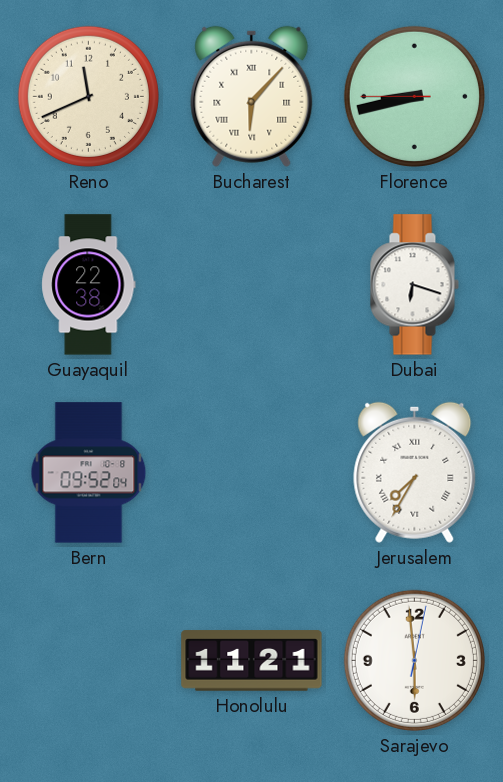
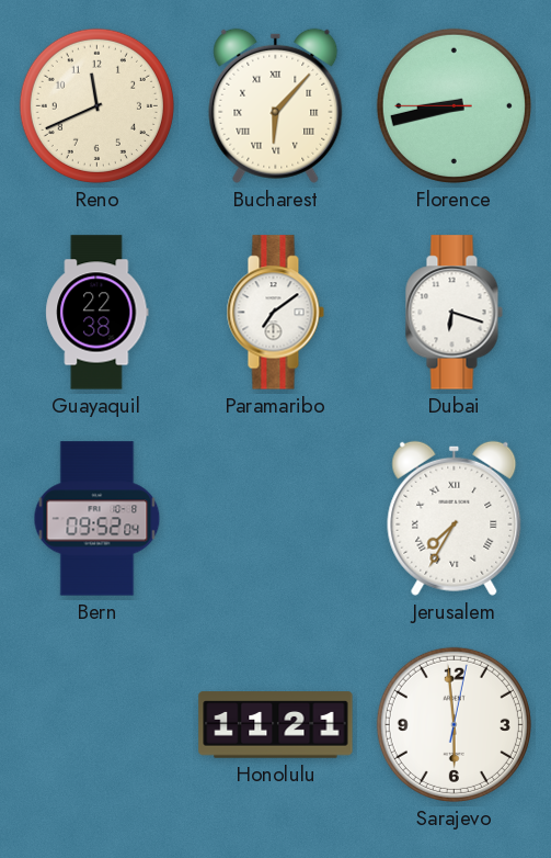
Paramaribo: none -> 7:09
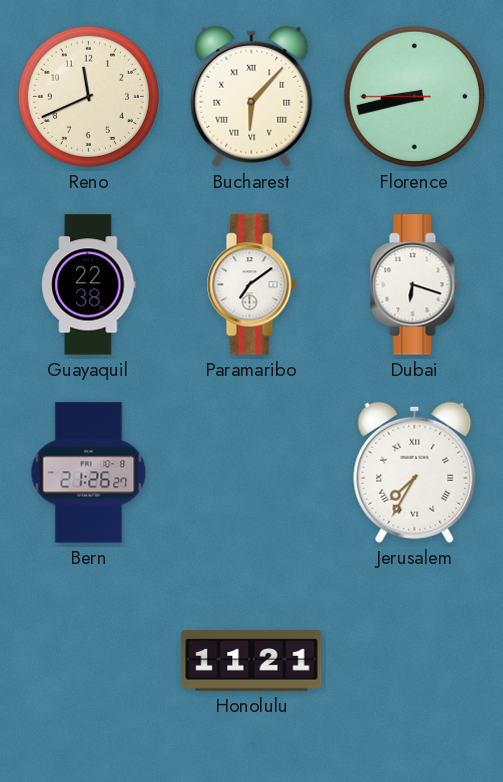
Bern: 09:52 -> 21:26
Sarajevo: 5:59 -> none
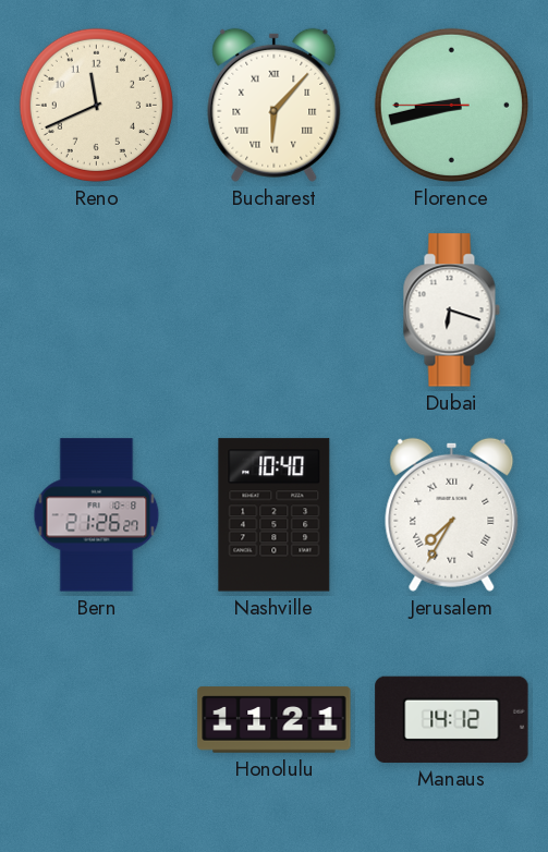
Guayaquil: 22:38 -> none
Paramaribo: 7:09 -> none
Nashville: none -> 10:40
Manaus: none -> 14:12
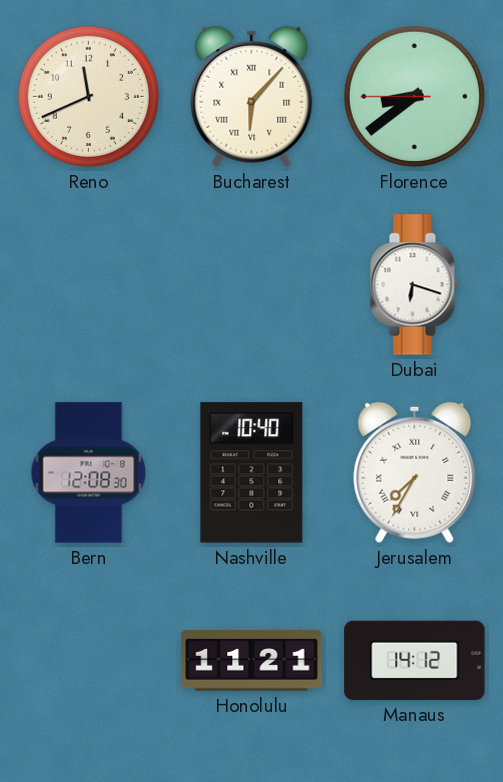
Florence: 8:42 -> 8:38
Bern: 21:26 -> 12:08
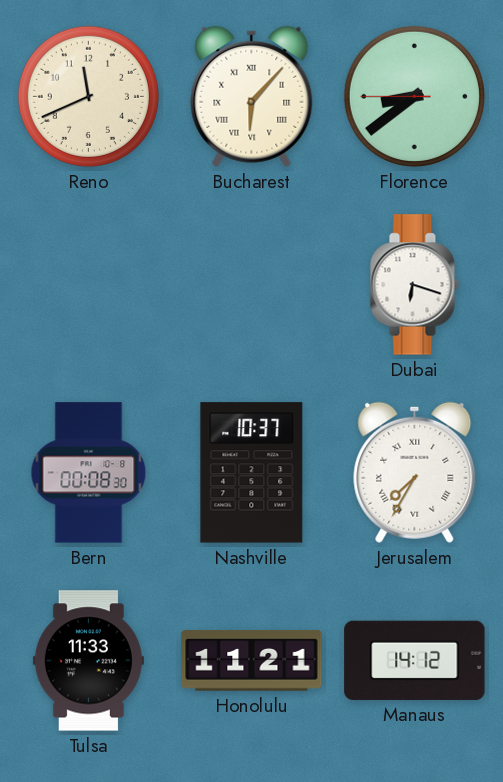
Bern: 12:08 -> 00:08
Nashville: 10:40 -> 10:37
Tulsa: none -> 11:33
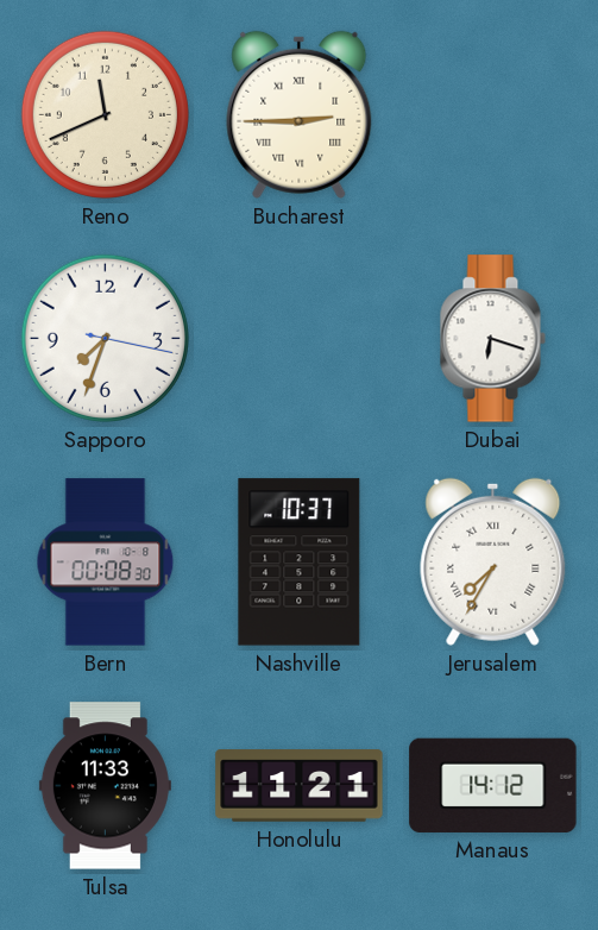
Bucharest: 6:07 -> 2:45
Florence: 8:38 -> none
Sapporo: none -> 7:33
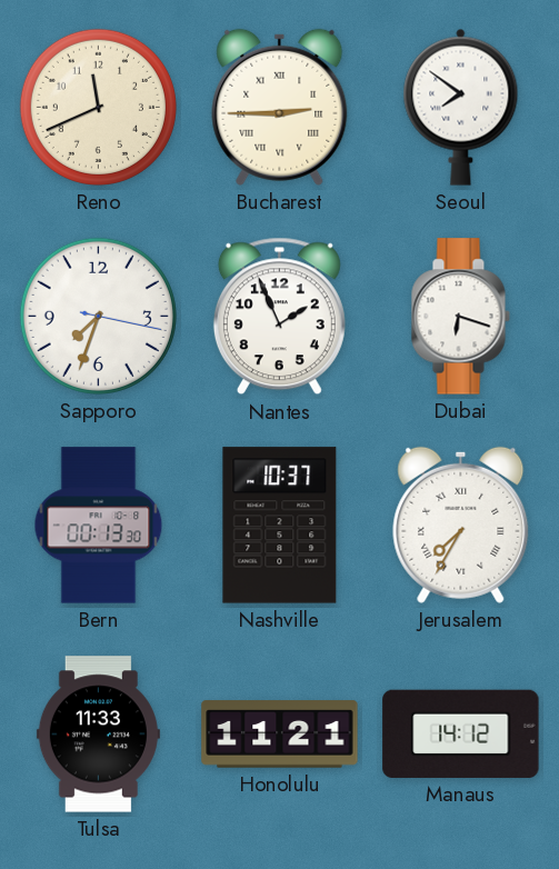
Seoul: none -> 7:51
Nantes: none -> 1:56
Bern: 00:08 -> 00:13
